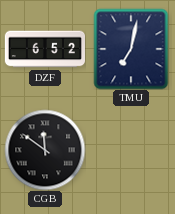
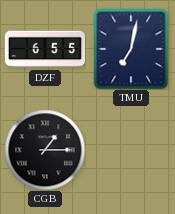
DZF: 6:52 -> 6:55
CGB: 11:51 -> 1:15
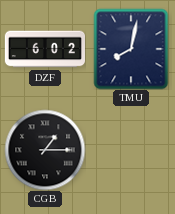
DZF: 6:55 -> 6:02
TMU: 7:02 -> 8:02
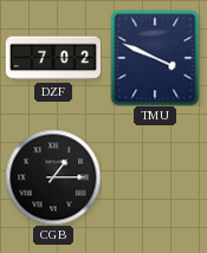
DZF: 6:02 -> 7:02
TMU: 8:02 -> 3:49
